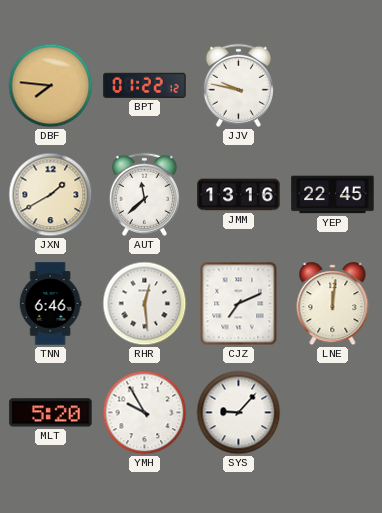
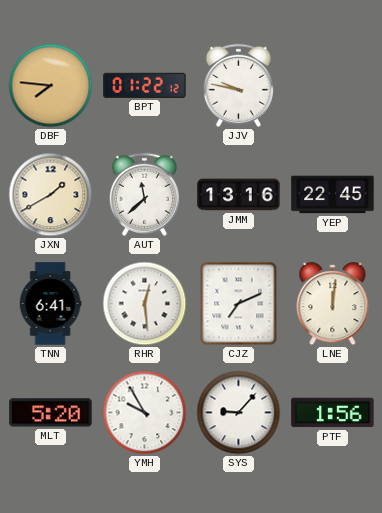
TNN: 6:46 -> 6:41
PTF: none -> 1:56
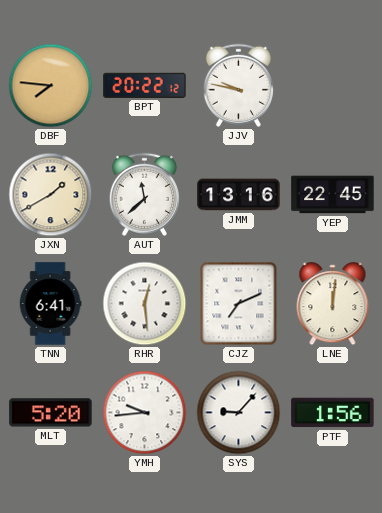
BPT: 01:22 -> 20:22
YMH: 9:55 -> 9:44
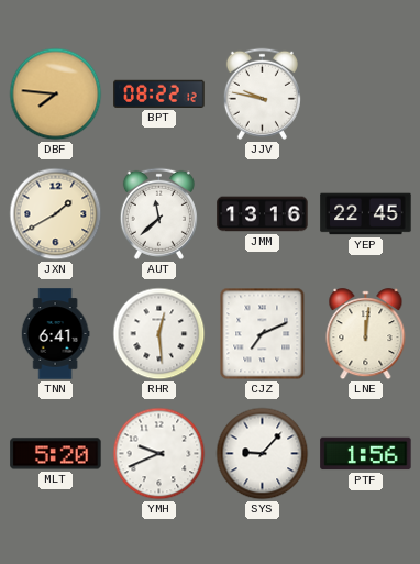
BPT: 20:22 -> 08:22
YMH: 9:44 -> 9:41
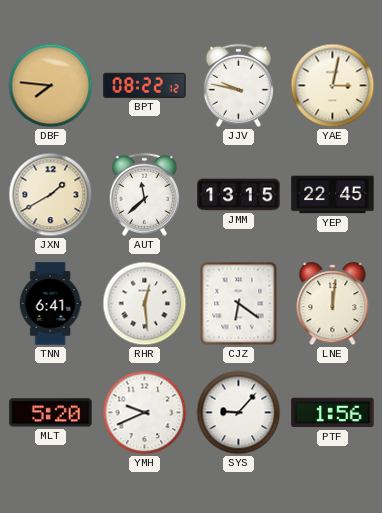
YAE: none -> 3:02
JMM: 13:16 -> 13:15
CJZ: 7:11 -> 6:21
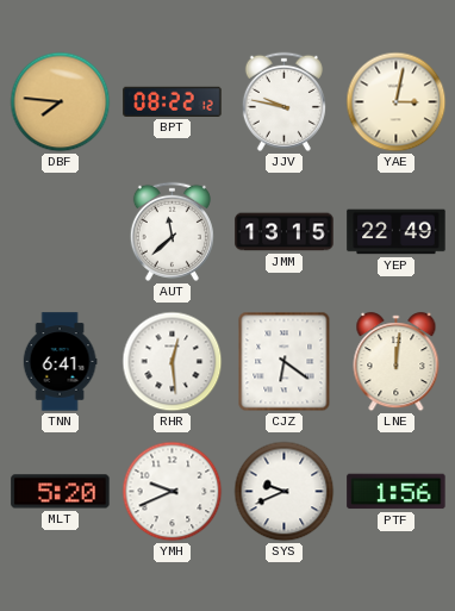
JXN: 1:40 -> none
YEP: 22:45 -> 22:49
SYS: 9:07 -> 9:41
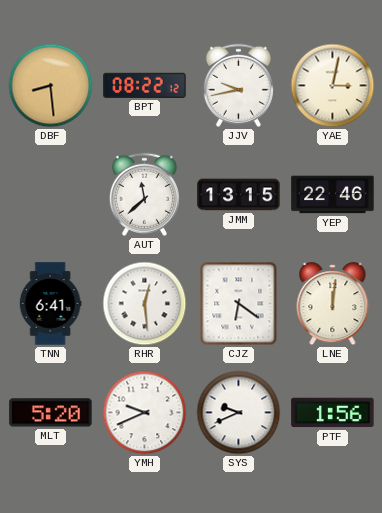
DBF: 7:46 -> 8:29
JJV: 9:47 -> 9:43
YEP: 22:49 -> 22:46
